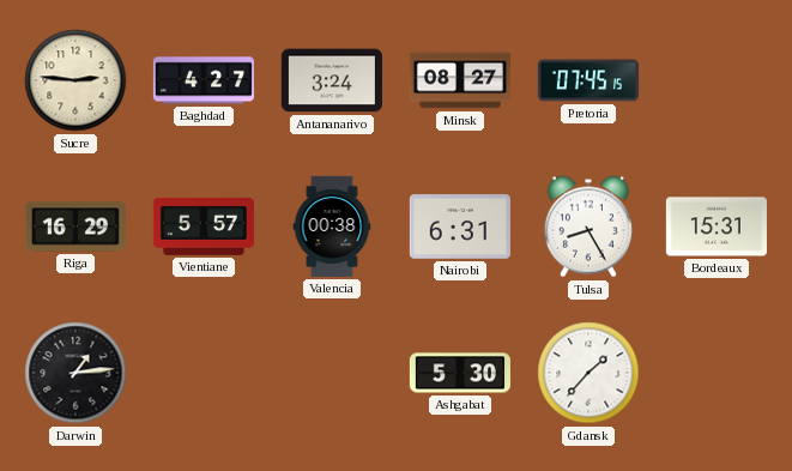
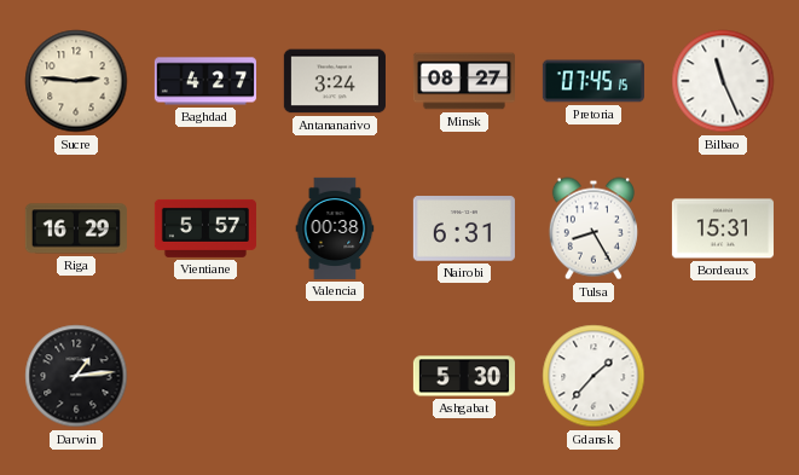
Bilbao: none -> 11:26
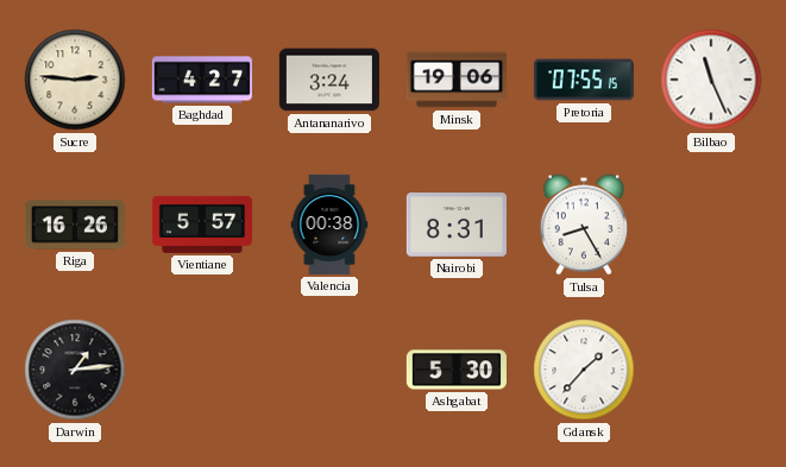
Minsk: 08:27 -> 19:06
Pretoria: 07:45 -> 07:55
Riga: 16:29 -> 16:26
Nairobi: 6:31 -> 8:31
Bordeaux: 15:31 -> none
